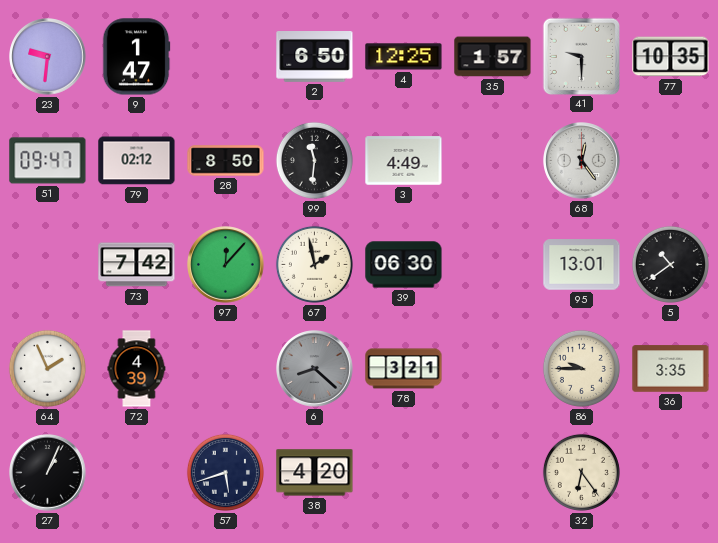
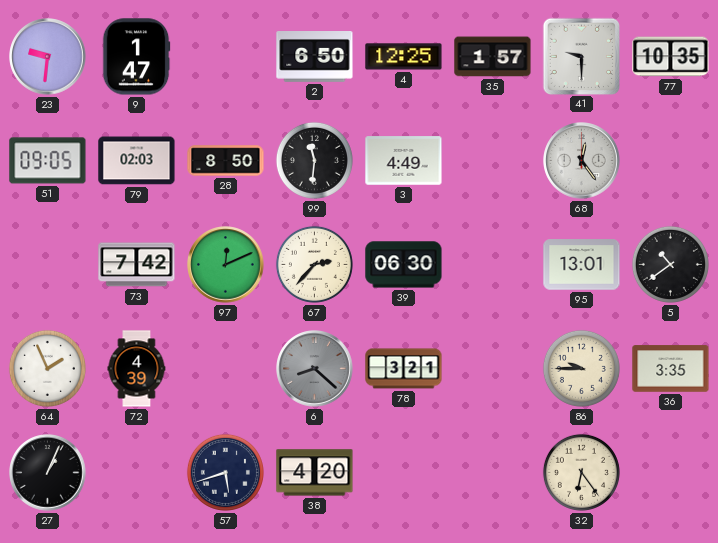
51: 09:47 -> 09:05
79: 02:12 -> 02:03
97: 12:07 -> 12:11
67: 1:58 -> 2:37
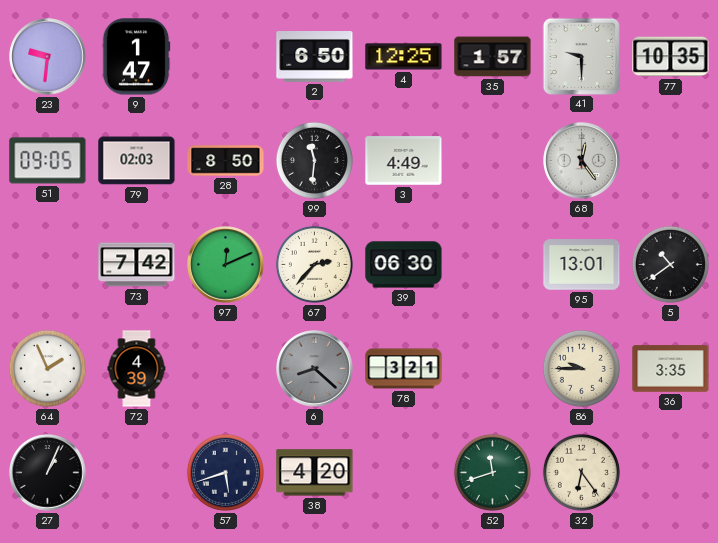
52: none -> 11:42
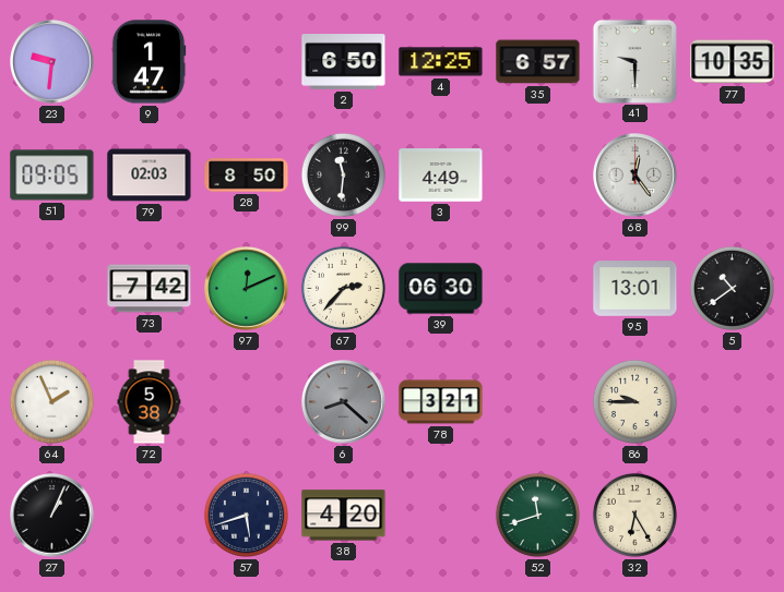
35: 1:57 -> 6:57
72: 4:39 -> 5:38
36: 3:35 -> none
32: 6:24 -> 6:25
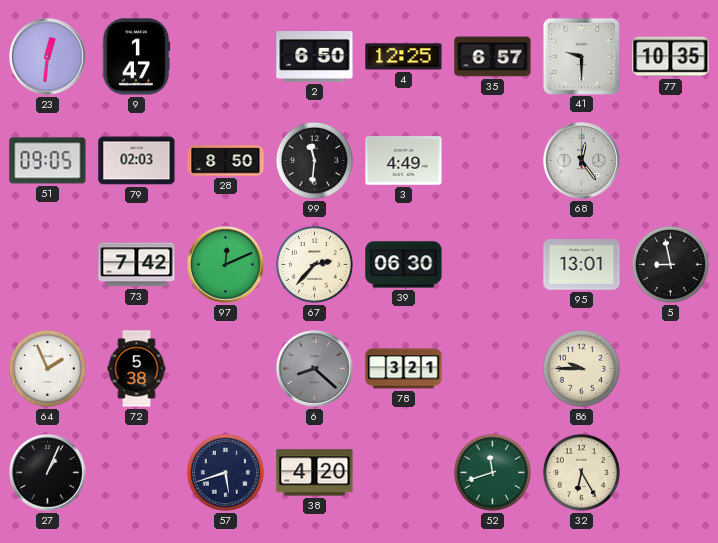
23: 9:31 -> 12:31
5: 10:39 -> 8:58
